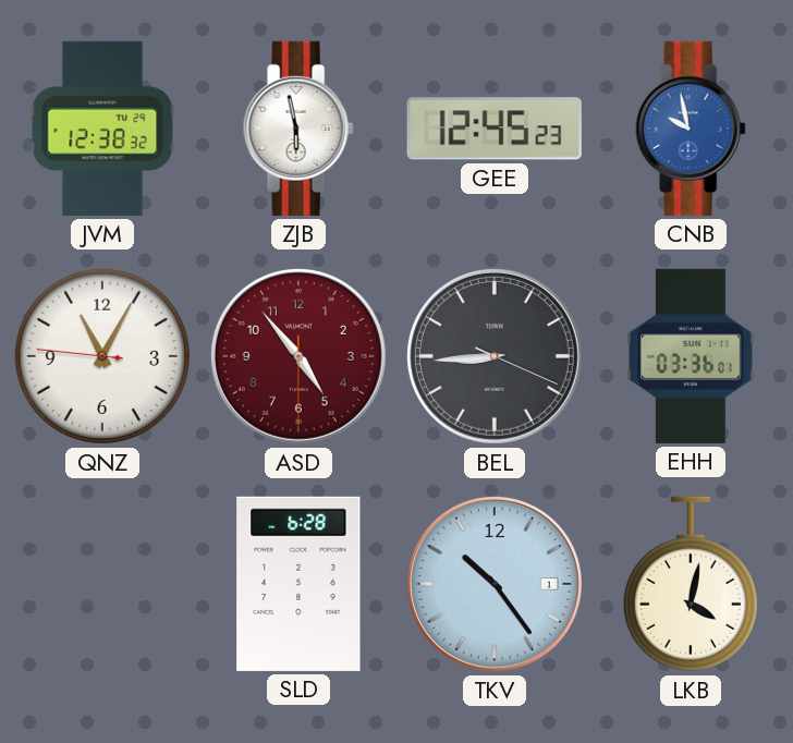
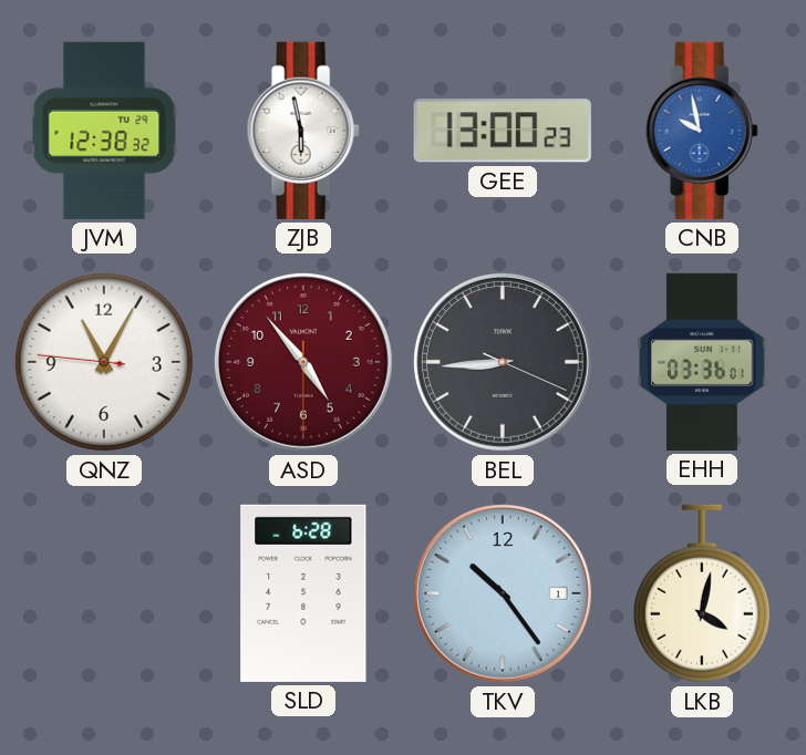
GEE: 12:45 -> 13:00
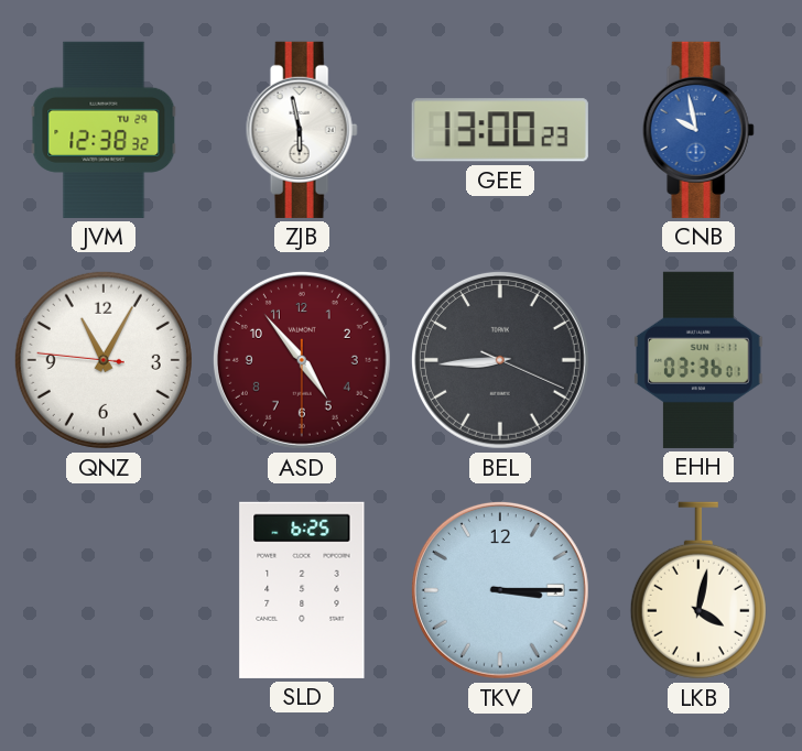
SLD: 6:28 -> 6:25
TKV: 10:24 -> 3:15
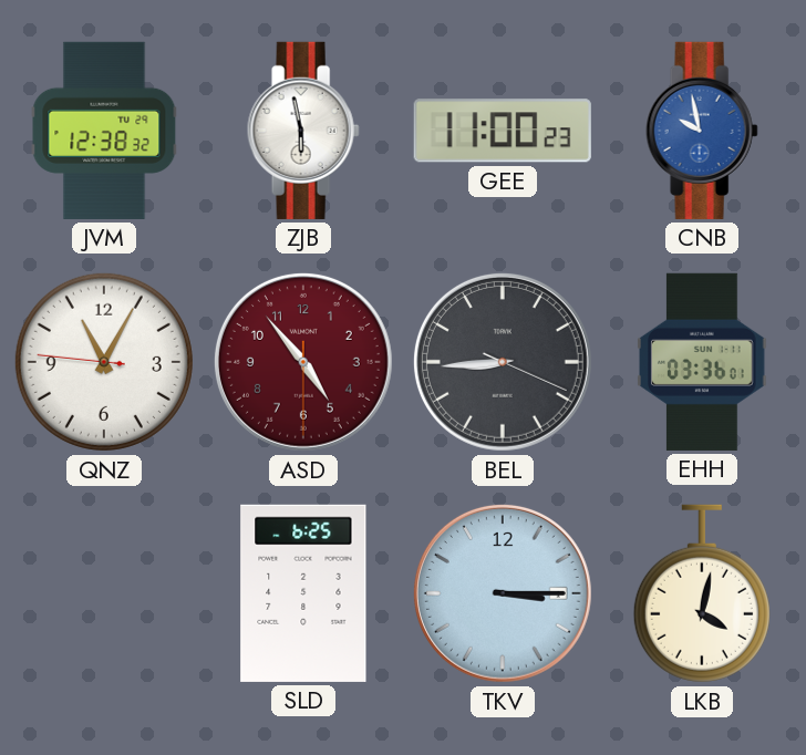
GEE: 13:00 -> 11:00
